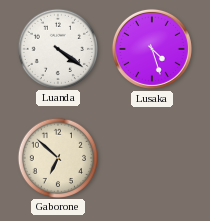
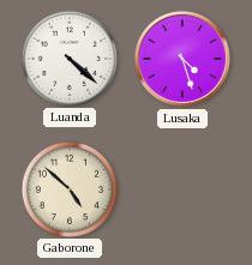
Luanda: 4:21 -> 4:22
Gaborone: 6:52 -> 4:52
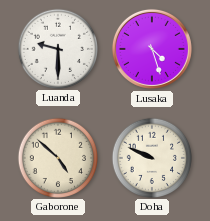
Luanda: 4:22 -> 9:30
Doha: none -> 9:49
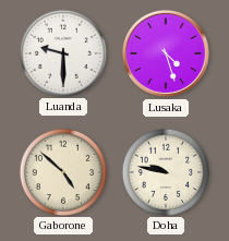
Doha: 9:49 -> 9:47
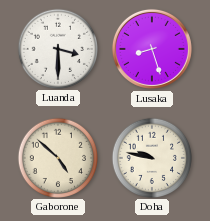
Luanda: 9:30 -> 3:30
Lusaka: 4:27 -> 8:27
